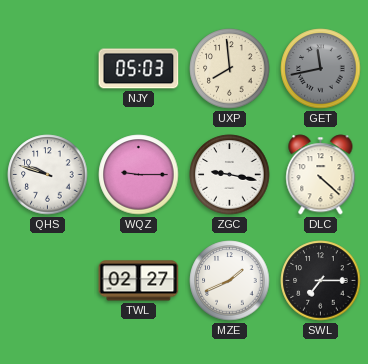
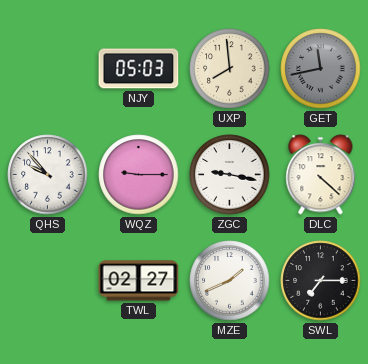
QHS: 9:48 -> 9:53
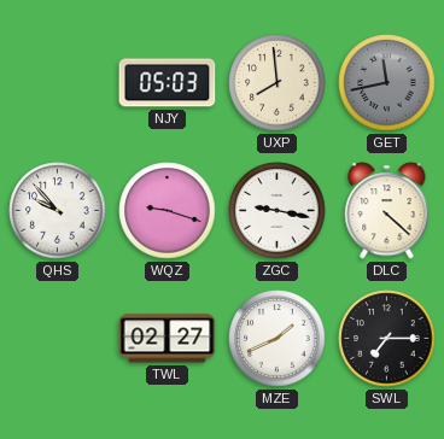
WQZ: 9:15 -> 9:18
